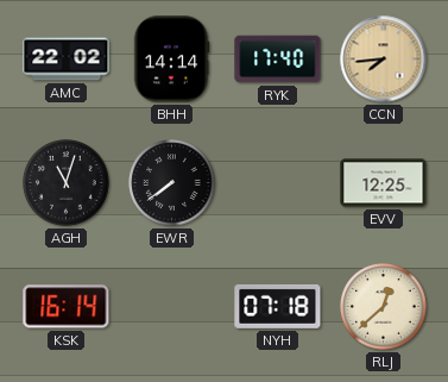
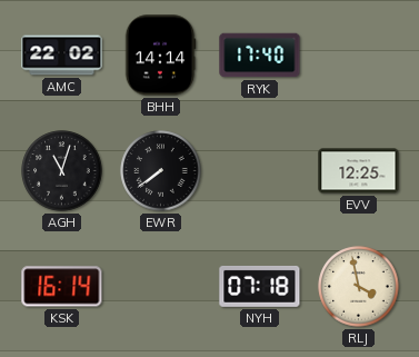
CCN: 7:44 -> none
RLJ: 12:38 -> 3:58
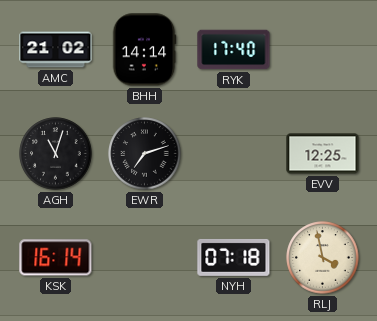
AMC: 22:02 -> 21:02
EWR: 7:39 -> 7:12
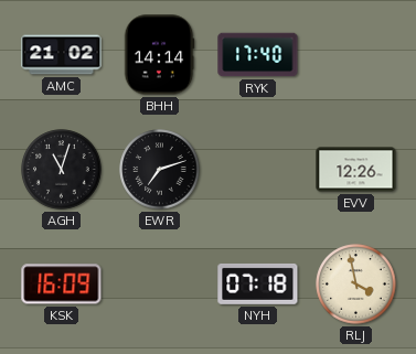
EVV: 12:25 -> 12:26
KSK: 16:14 -> 16:09
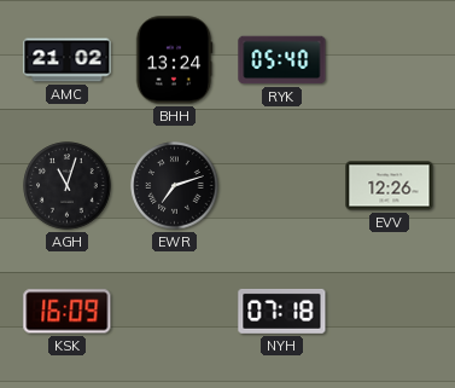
BHH: 14:14 -> 13:24
RYK: 17:40 -> 05:40
RLJ: 3:58 -> none
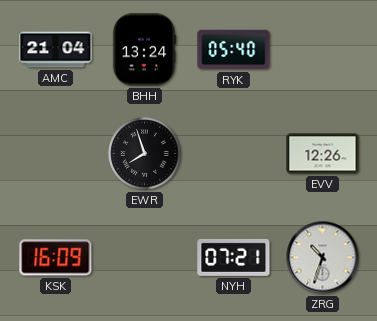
AMC: 21:02 -> 21:04
AGH: 11:03 -> none
EWR: 7:12 -> 7:57
NYH: 07:18 -> 07:21
ZRG: none -> 10:33
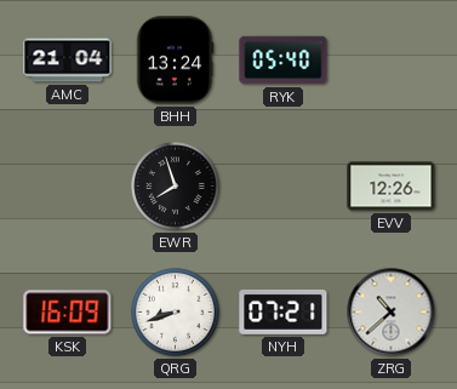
QRG: none -> 8:42
ZRG: 10:33 -> 10:38
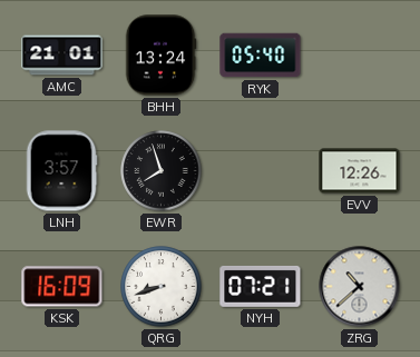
AMC: 21:04 -> 21:01
LNH: none -> 3:57
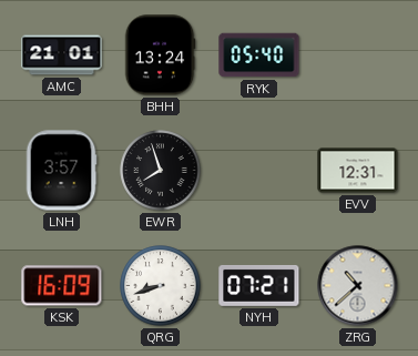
EVV: 12:26 -> 12:31
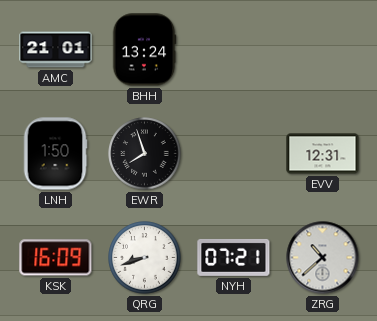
RYK: 05:40 -> none
LNH: 3:57 -> 1:50
